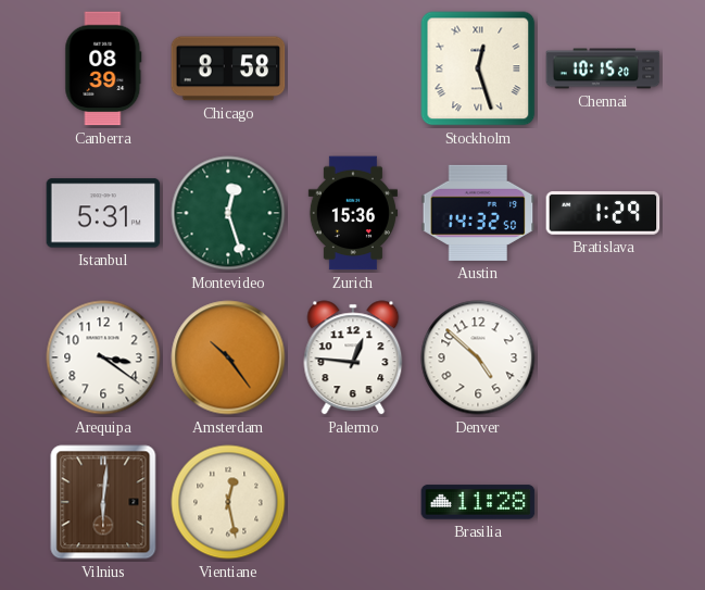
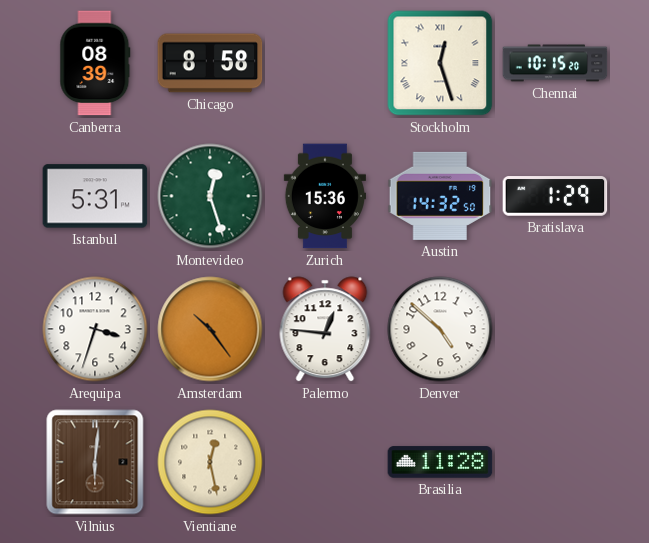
Arequipa: 3:21 -> 3:33
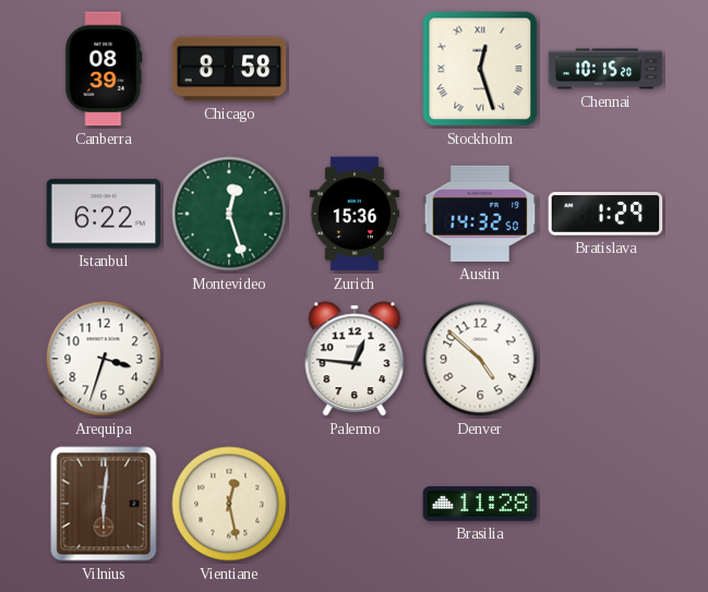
Istanbul: 5:31 -> 6:22
Amsterdam: 10:24 -> none
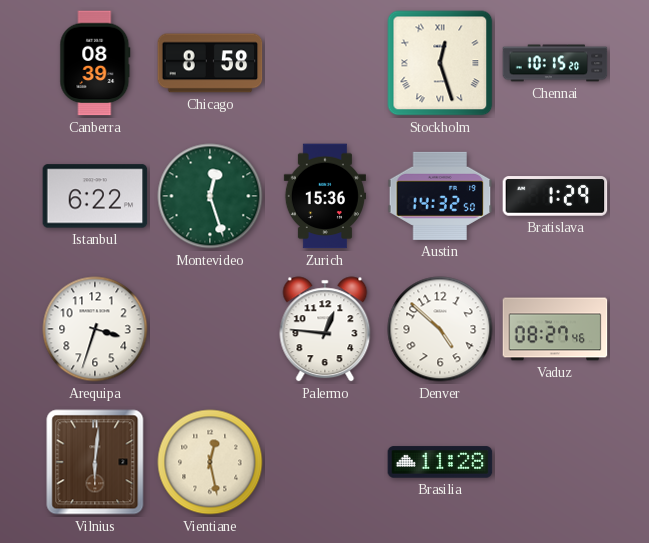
Vaduz: none -> 08:27
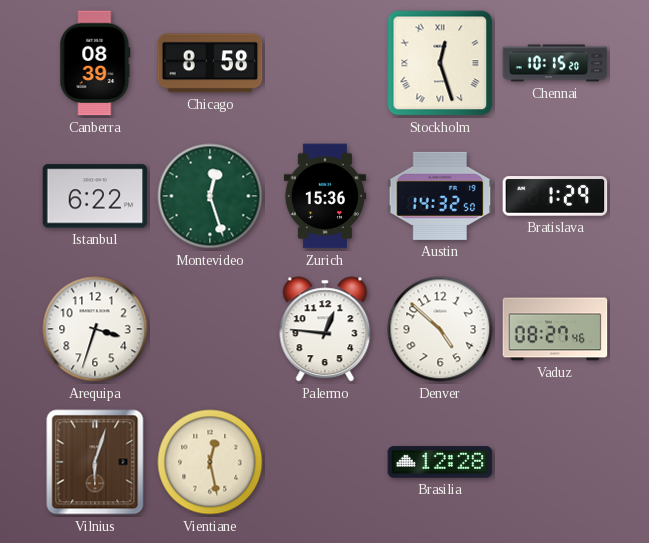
Vilnius: 6:01 -> 6:03
Brasilia: 11:28 -> 12:28
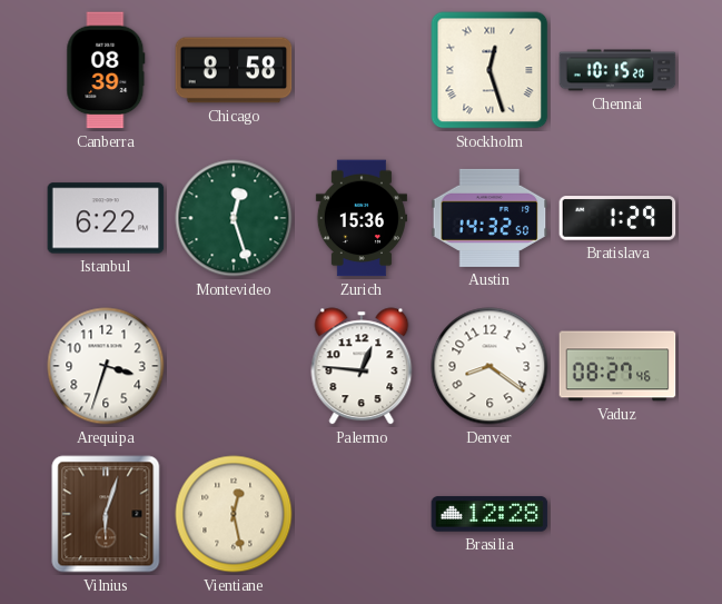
Denver: 4:52 -> 8:21
